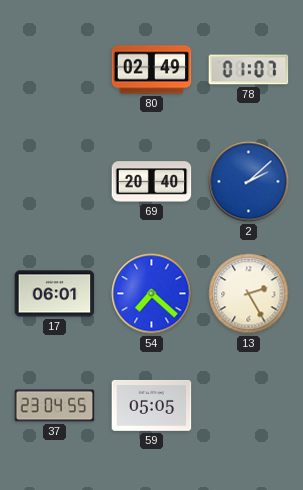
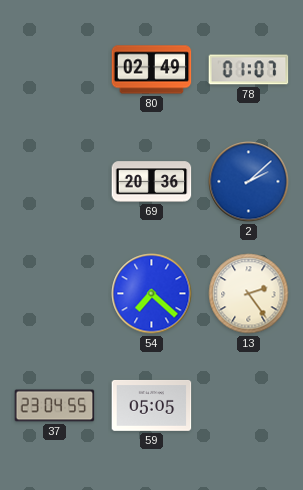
69: 20:40 -> 20:36
17: 06:01 -> none
13: 2:25 -> 2:24
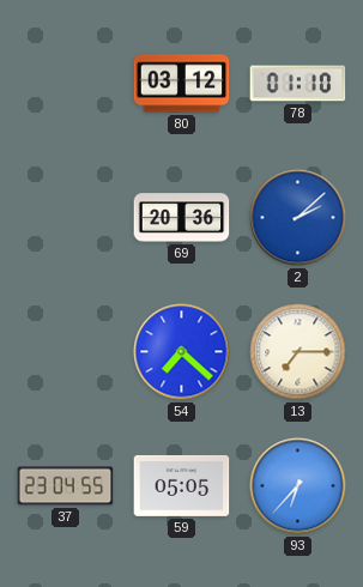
80: 02:49 -> 03:12
78: 01:07 -> 01:10
13: 2:24 -> 7:15
93: none -> 6:37
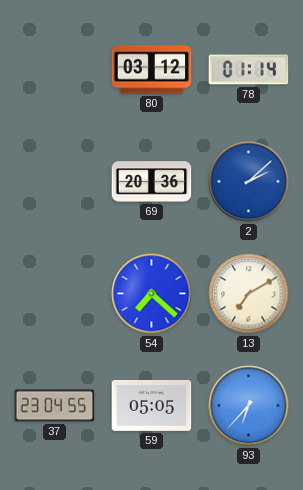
78: 01:10 -> 01:14
13: 7:15 -> 7:10
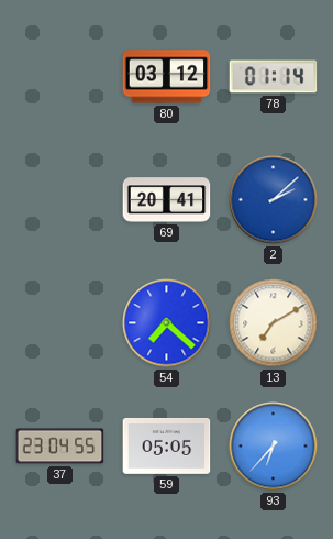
69: 20:36 -> 20:41
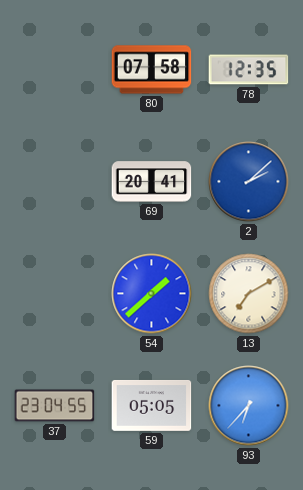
80: 03:12 -> 07:58
78: 01:14 -> 12:35
54: 7:22 -> 1:38
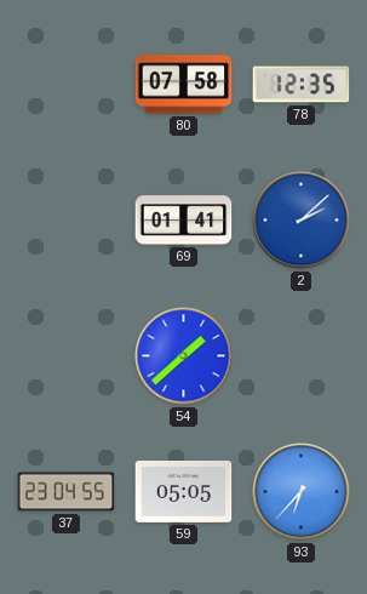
69: 20:41 -> 01:41
13: 7:10 -> none
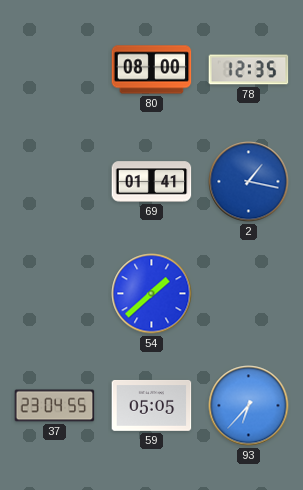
80: 07:58 -> 08:00
2: 2:08 -> 1:17
